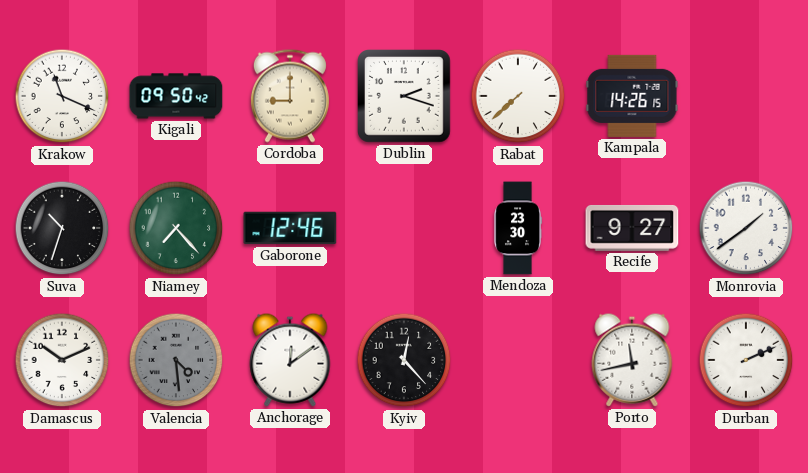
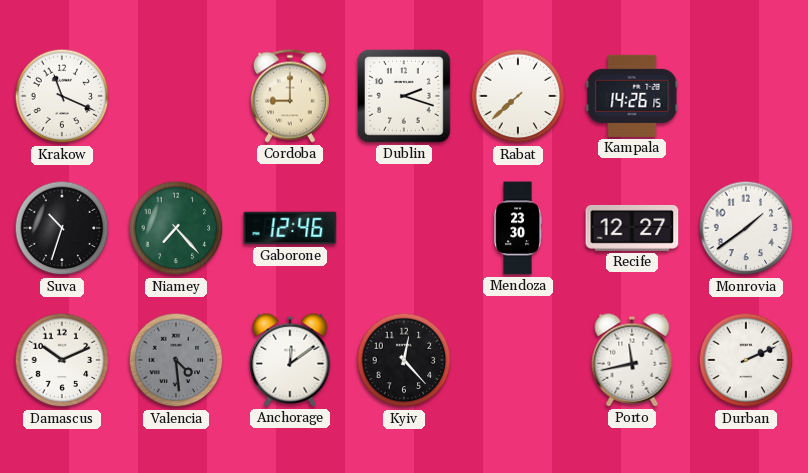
Kigali: 09:50 -> none
Recife: 9:27 -> 12:27
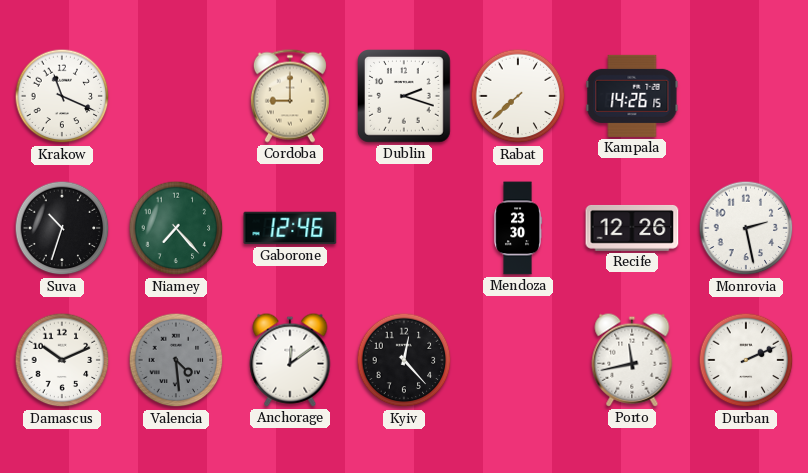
Recife: 12:27 -> 12:26
Monrovia: 1:39 -> 2:28
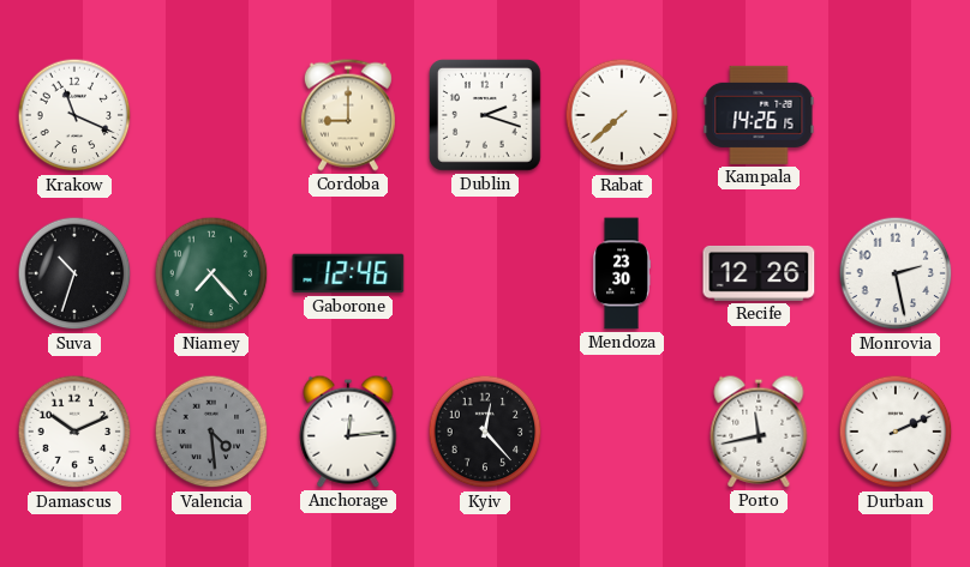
Anchorage: 12:09 -> 12:14
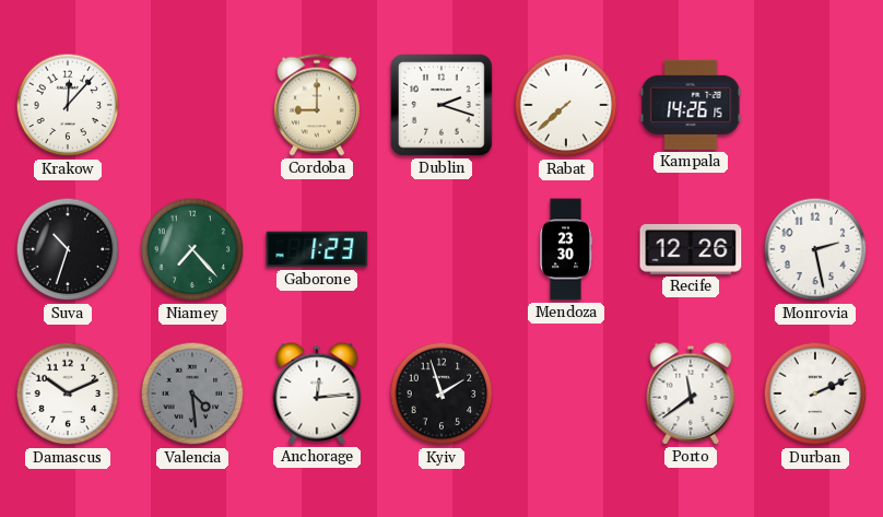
Krakow: 11:19 -> 12:07
Gaborone: 12:46 -> 1:23
Kyiv: 12:23 -> 1:57
Porto: 11:43 -> 11:39
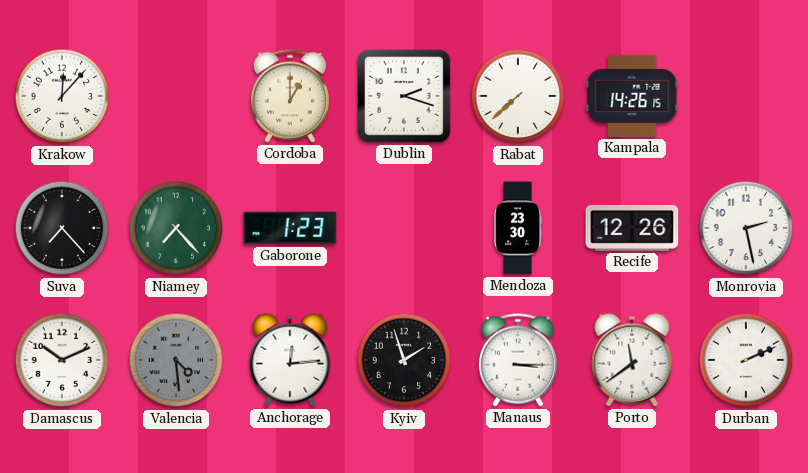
Cordoba: 9:00 -> 1:00
Suva: 10:33 -> 7:23
Manaus: none -> 3:15
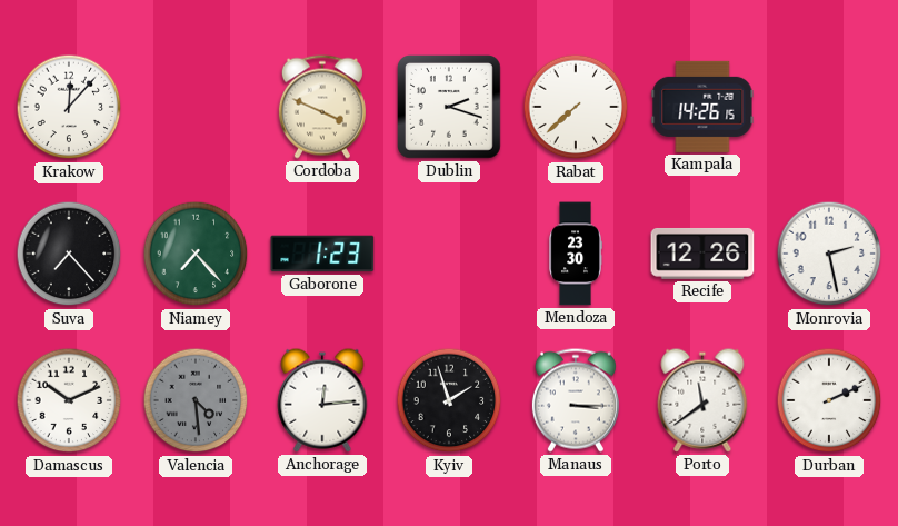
Cordoba: 1:00 -> 3:49
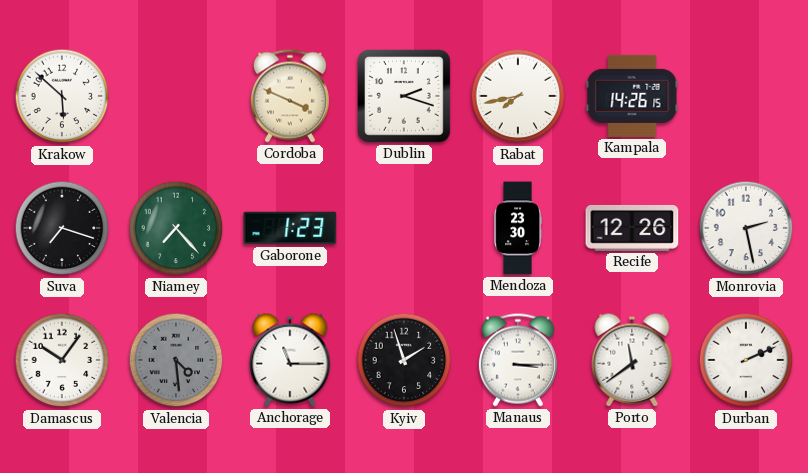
Krakow: 12:07 -> 5:52
Rabat: 7:38 -> 7:43
Suva: 7:23 -> 7:18
Damascus: 10:11 -> 10:06
Anchorage: 12:14 -> 11:15
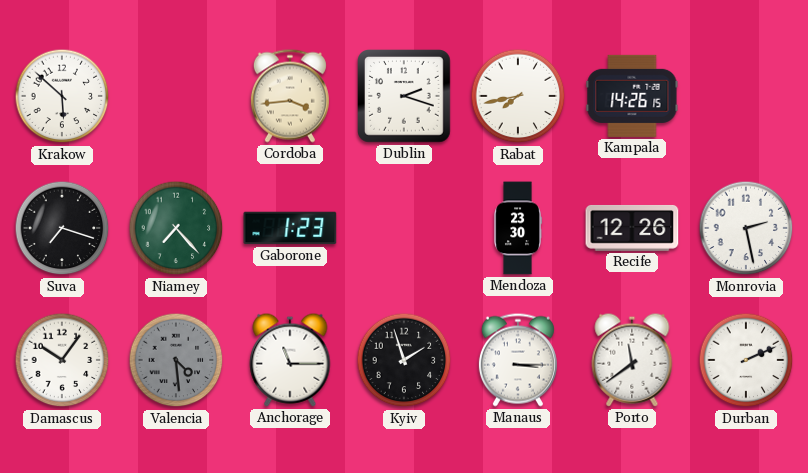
Cordoba: 3:49 -> 3:44
